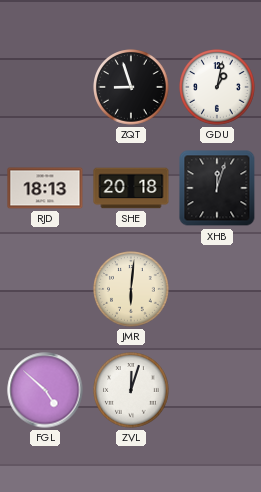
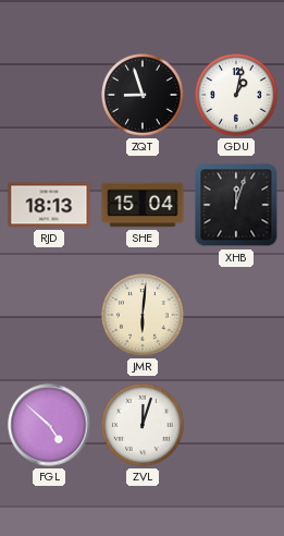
SHE: 20:18 -> 15:04
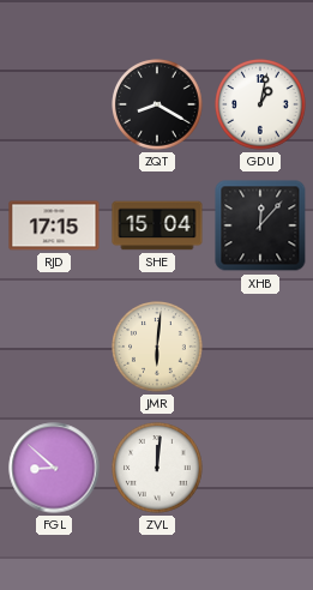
ZQT: 8:57 -> 8:20
RJD: 18:13 -> 17:15
XHB: 12:03 -> 12:07
FGL: 4:52 -> 8:52
ZVL: 12:03 -> 12:01
